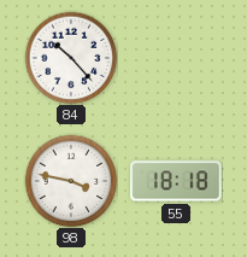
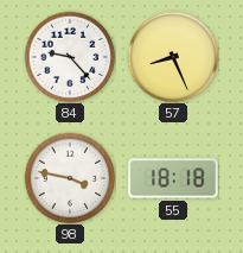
84: 10:23 -> 9:23
57: none -> 8:26
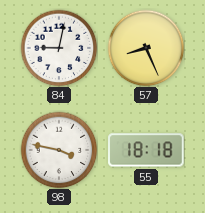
84: 9:23 -> 9:02
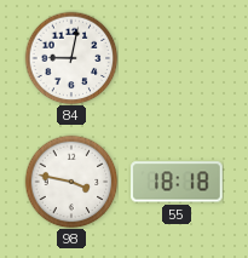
57: 8:26 -> none
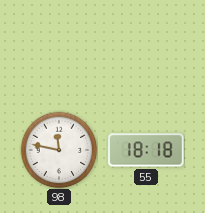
84: 9:02 -> none
98: 3:47 -> 11:47
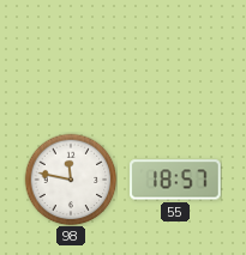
55: 18:18 -> 18:57
